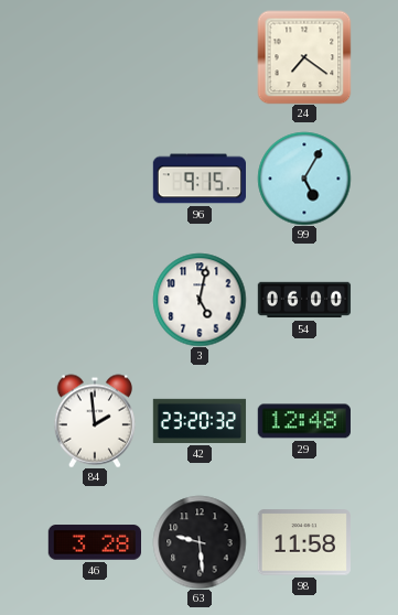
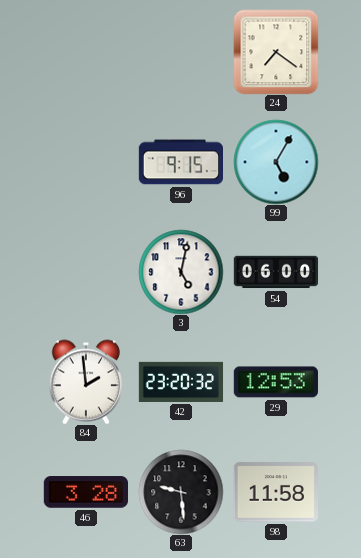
29: 12:48 -> 12:53
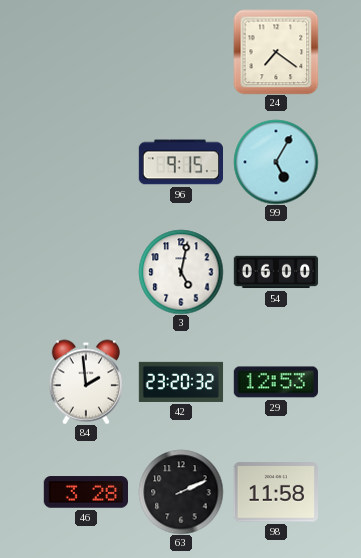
63: 9:29 -> 2:11
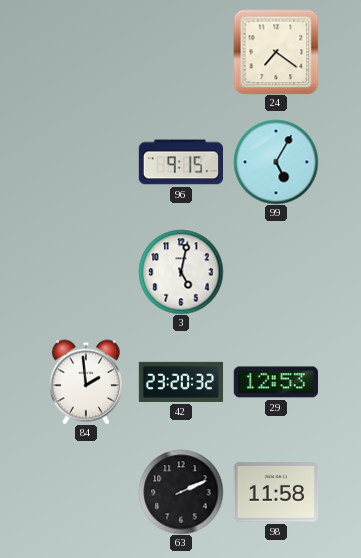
54: 06:00 -> none
46: 3:28 -> none
